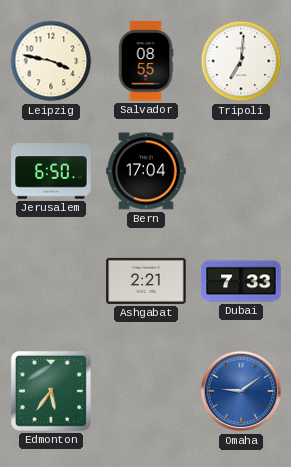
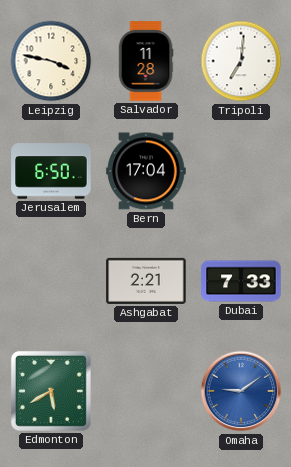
Salvador: 08:55 -> 11:28
Edmonton: 5:36 -> 5:40
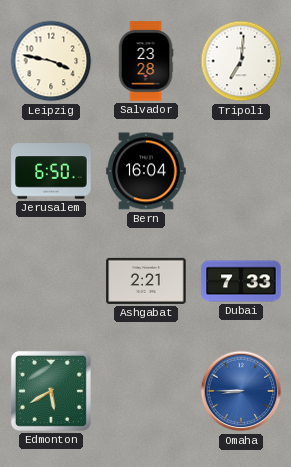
Salvador: 11:28 -> 23:28
Bern: 17:04 -> 16:04
Omaha: 9:09 -> 8:45
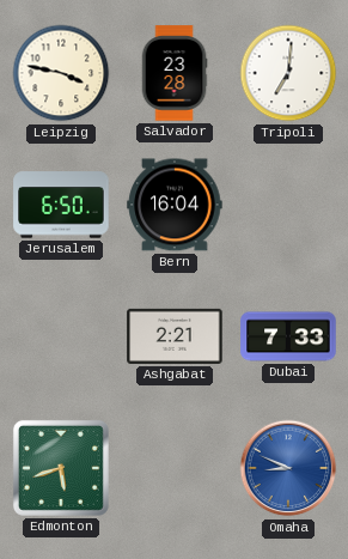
Edmonton: 5:40 -> 5:42
Omaha: 8:45 -> 8:49
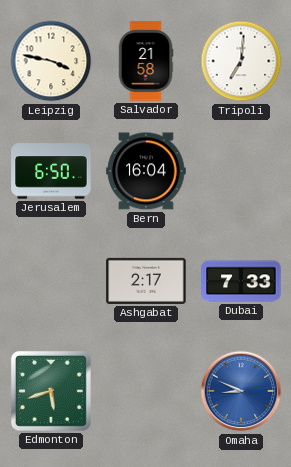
Salvador: 23:28 -> 21:58
Ashgabat: 2:21 -> 2:17
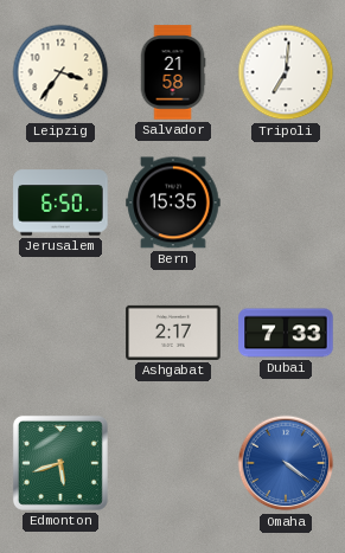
Leipzig: 3:47 -> 3:36
Bern: 16:04 -> 15:35
Omaha: 8:49 -> 4:21
